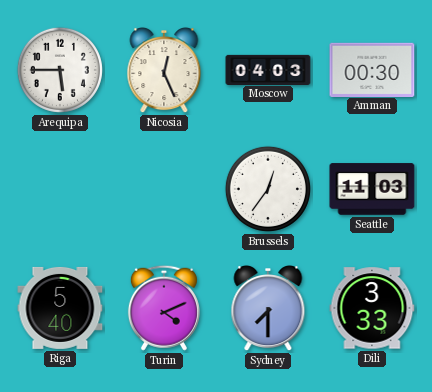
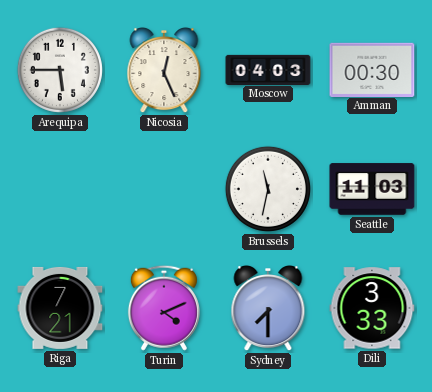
Brussels: 12:36 -> 11:32
Riga: 5:40 -> 7:21
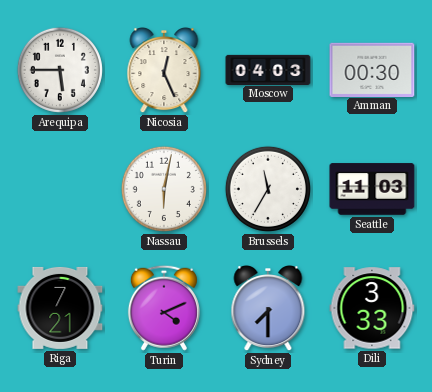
Nassau: none -> 6:02
Brussels: 11:32 -> 11:35
